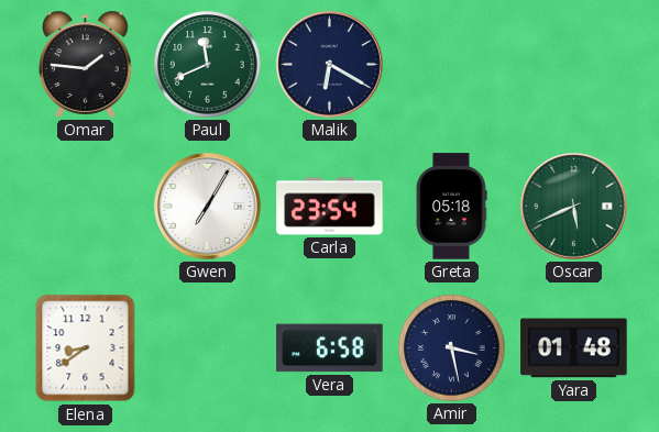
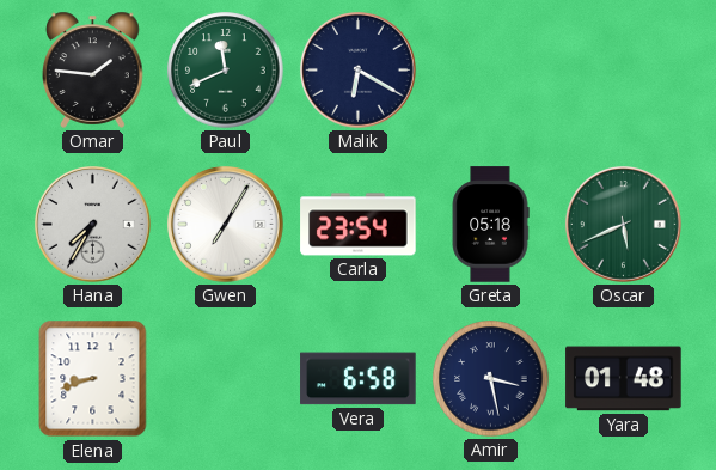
Hana: none -> 7:35
Elena: 8:39 -> 8:42
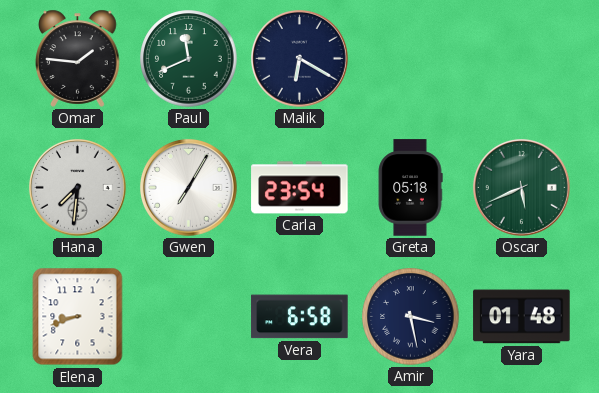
Hana: 7:35 -> 7:31
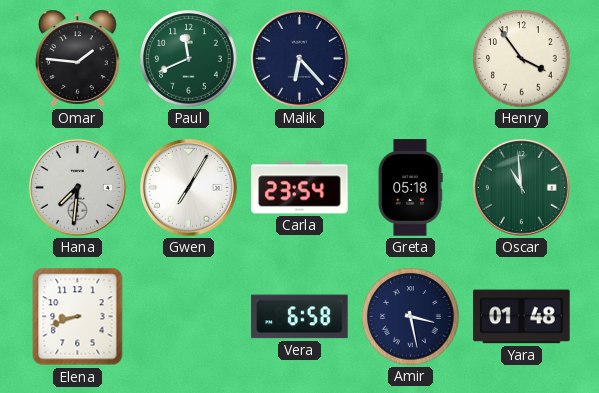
Malik: 6:20 -> 6:23
Henry: none -> 3:54
Oscar: 5:41 -> 10:59
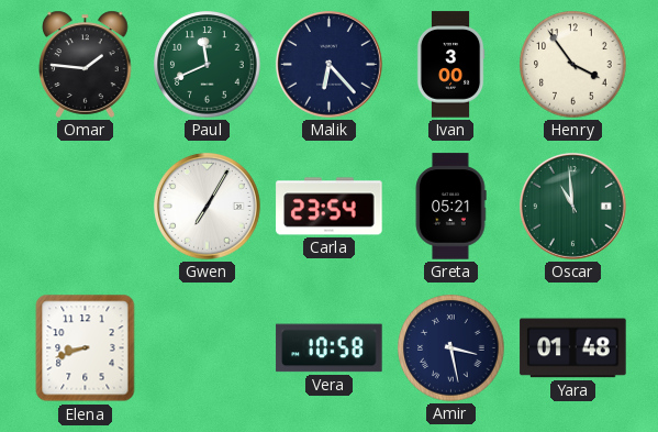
Ivan: none -> 3:00
Hana: 7:31 -> none
Greta: 05:18 -> 05:21
Vera: 6:58 -> 10:58
